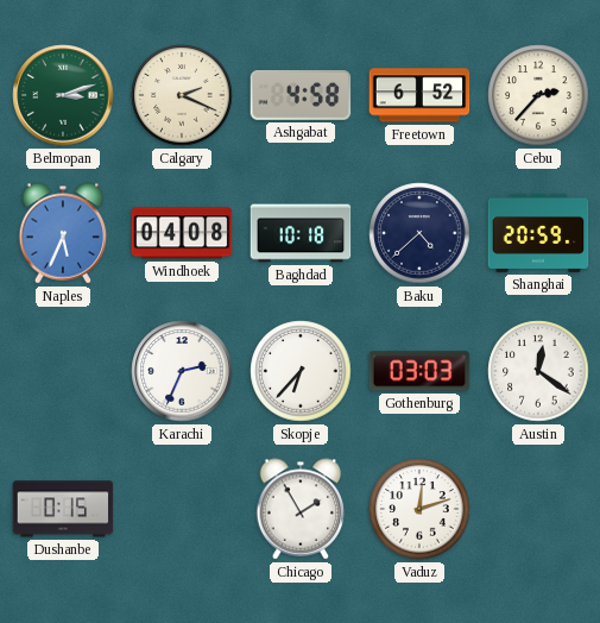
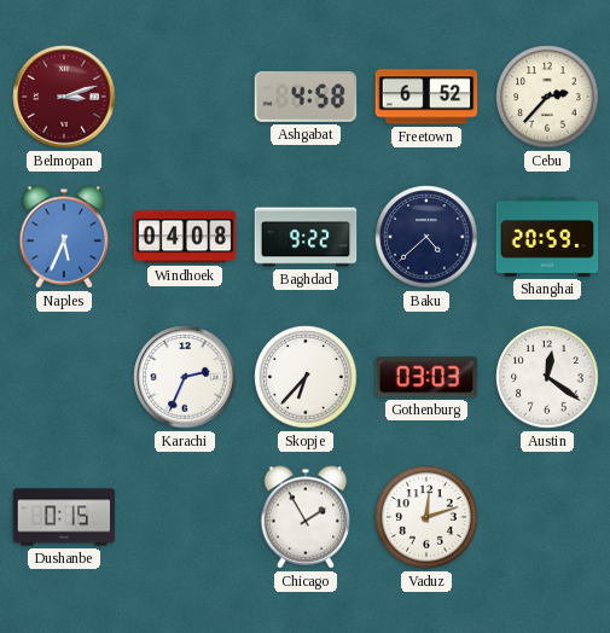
Belmopan dial: green -> burgundy
Calgary: 2:19 -> none
Baghdad: 10:18 -> 9:22
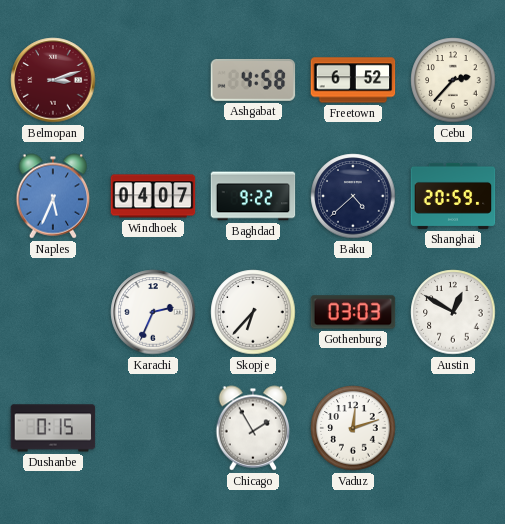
Windhoek: 04:08 -> 04:07
Austin: 12:21 -> 12:50
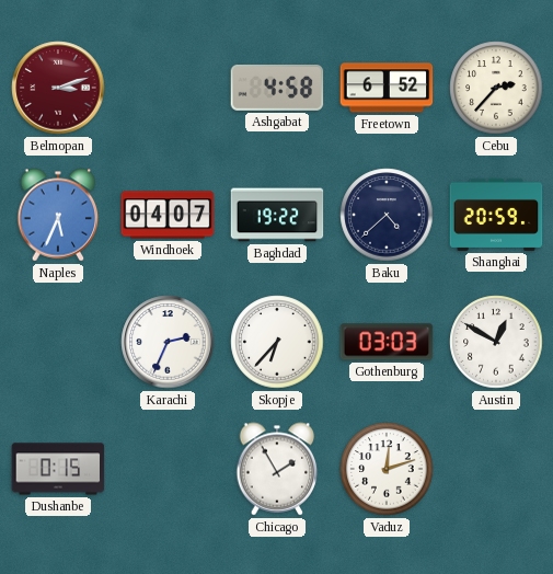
Baghdad: 9:22 -> 19:22
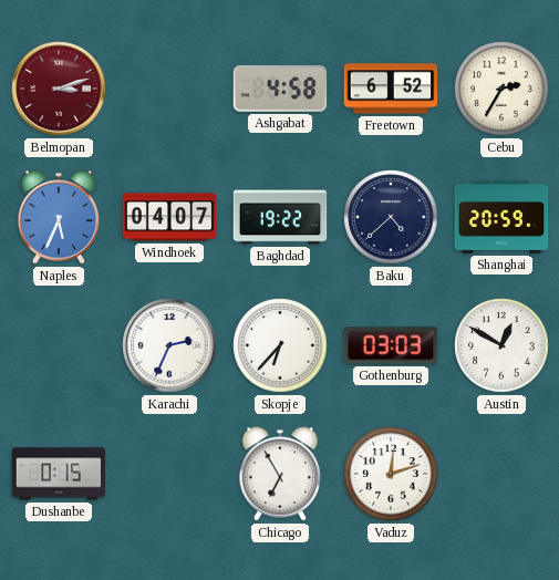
Cebu: 2:37 -> 2:35
Chicago: 1:55 -> 6:55
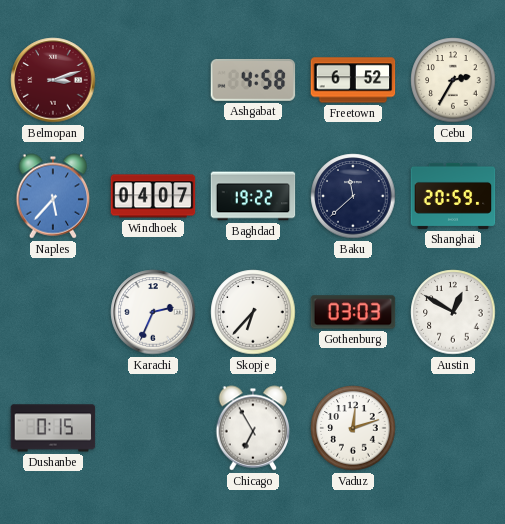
Naples: 5:34 -> 5:37
Baku: 4:38 -> 11:38
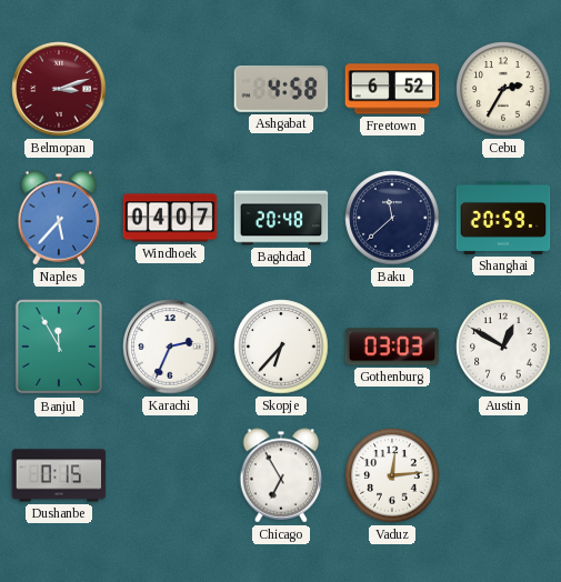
Baghdad: 19:22 -> 20:48
Banjul: none -> 11:55
Vaduz: 12:12 -> 12:14
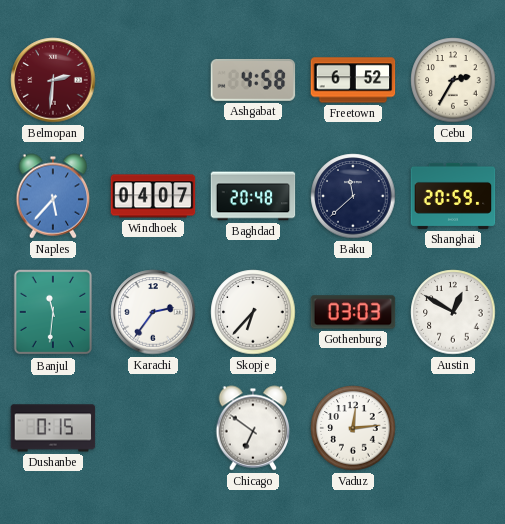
Belmopan: 3:12 -> 2:31
Banjul: 11:55 -> 11:31
Karachi: 2:34 -> 2:36
Chicago: 6:55 -> 6:51
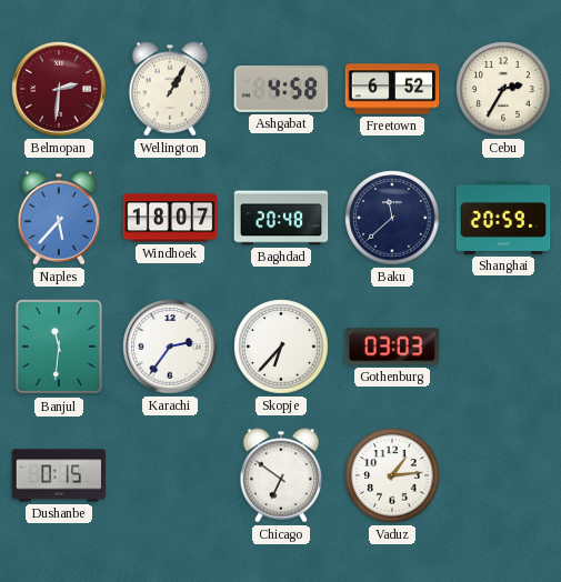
Wellington: none -> 1:05
Windhoek: 04:07 -> 18:07
Austin: 12:50 -> none
Vaduz: 12:14 -> 1:14
